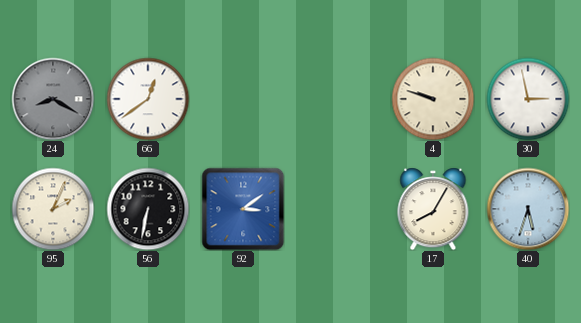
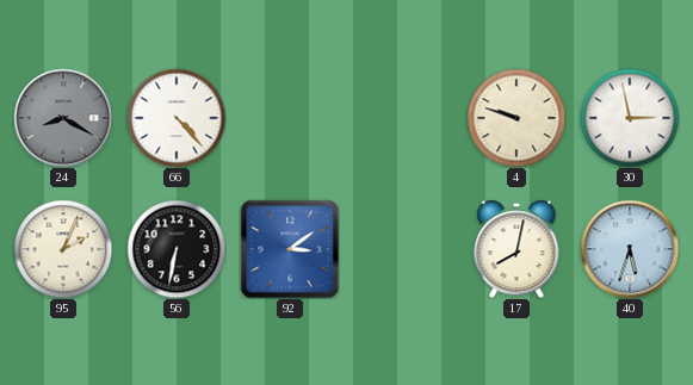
66: 12:39 -> 4:23
17: 8:05 -> 8:02
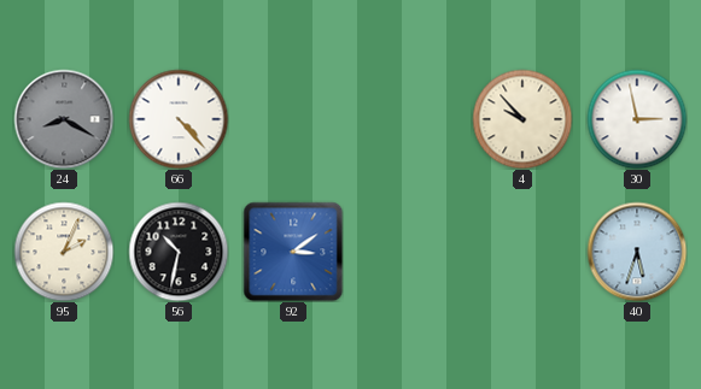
4: 9:48 -> 9:53
56: 6:32 -> 10:32
17: 8:02 -> none
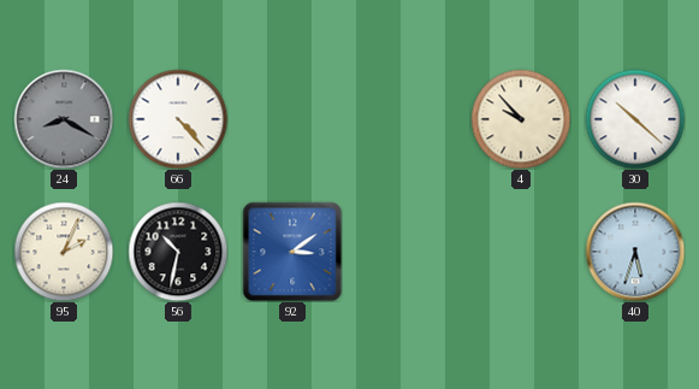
30: 2:58 -> 10:22
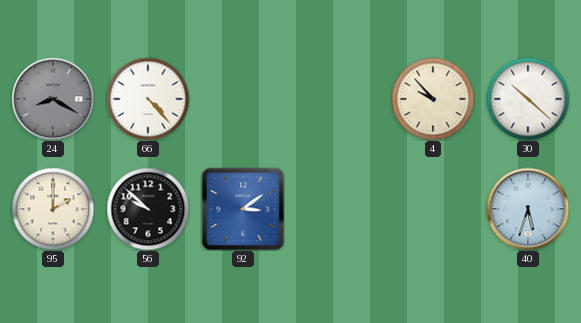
95: 2:04 -> 2:00
56: 10:32 -> 9:52
